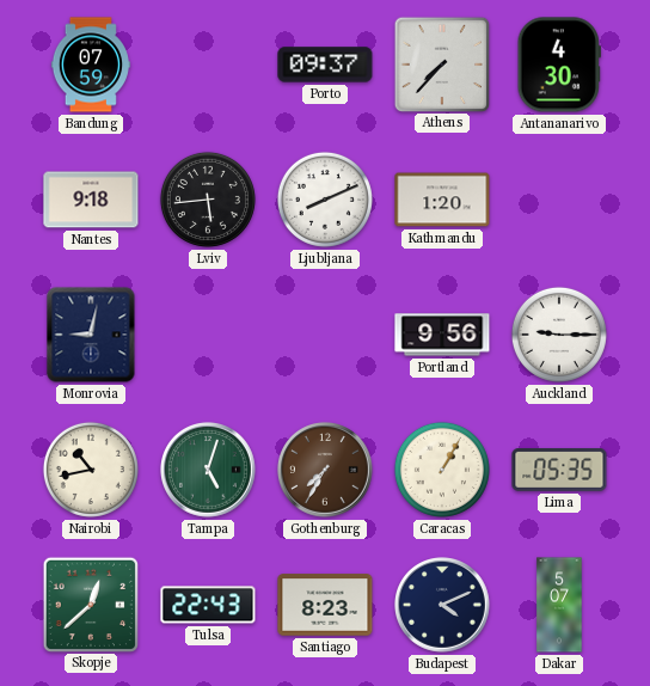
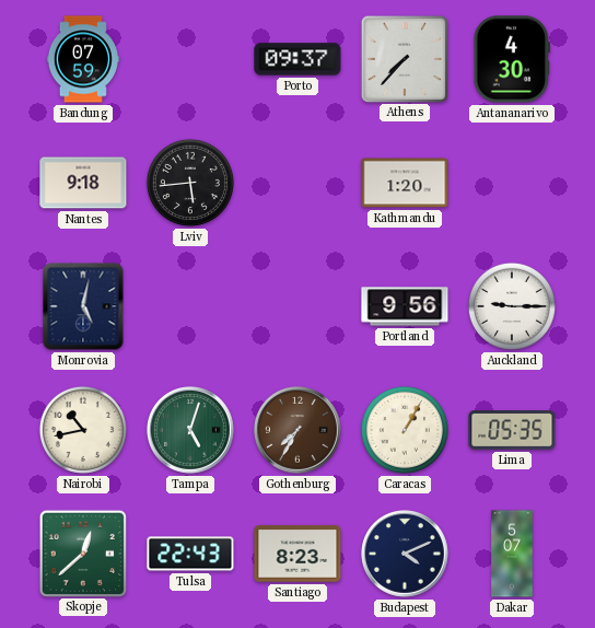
Ljubljana: 8:11 -> none
Monrovia: 9:02 -> 5:02
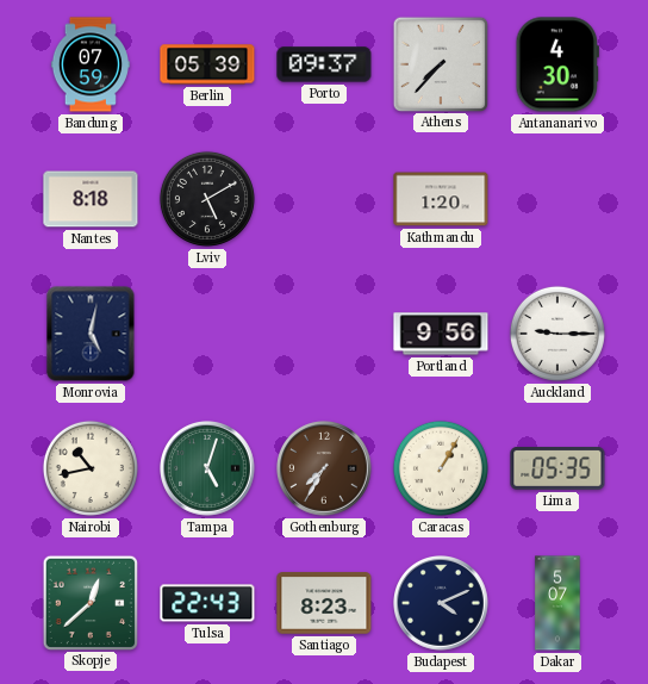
Berlin: none -> 05:39
Nantes: 9:18 -> 8:18
Lviv: 5:44 -> 5:10
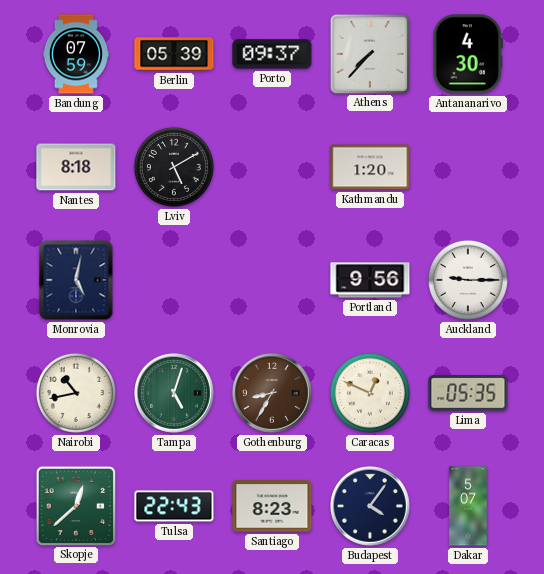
Gothenburg: 7:35 -> 8:35
Caracas: 1:05 -> 12:49
Budapest: 4:11 -> 4:06
